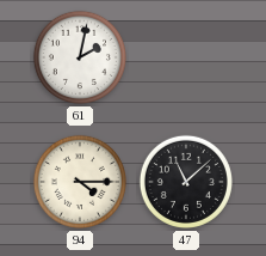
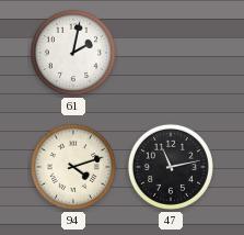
94: 4:15 -> 4:12
47: 11:08 -> 11:13
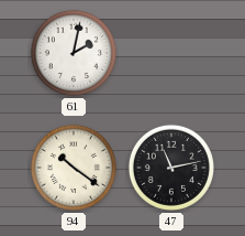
94: 4:12 -> 10:21
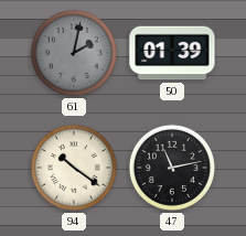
61 dial: white -> grey
50: none -> 01:39
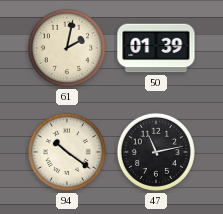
61 dial: grey -> cream
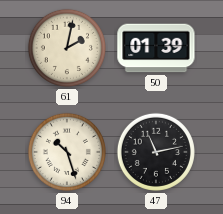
94: 10:21 -> 10:27
